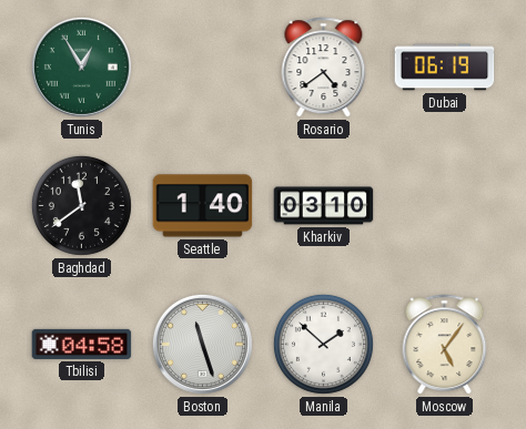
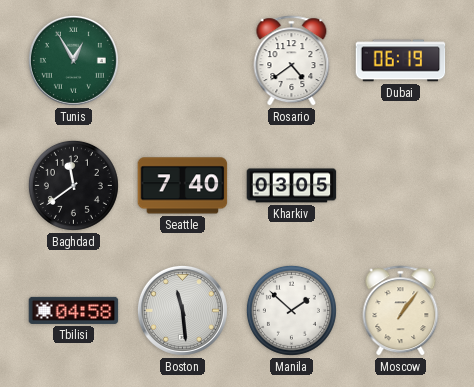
Seattle: 1:40 -> 7:40
Kharkiv: 03:10 -> 03:05
Boston: 11:27 -> 11:29
Moscow: 5:06 -> 1:06
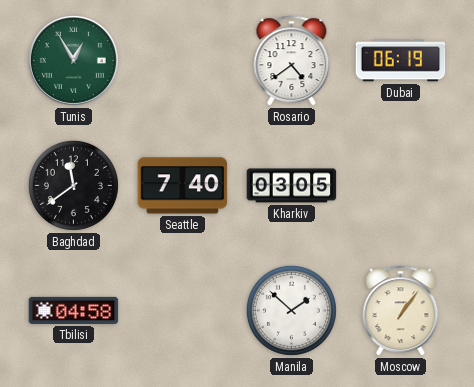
Boston: 11:29 -> none
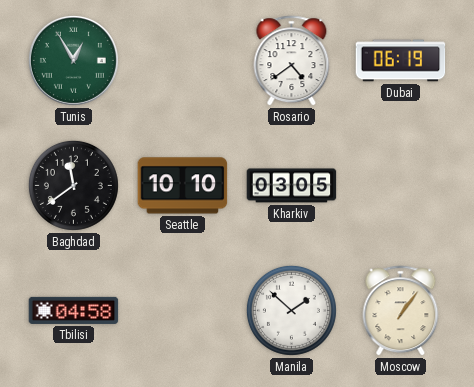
Seattle: 7:40 -> 10:10
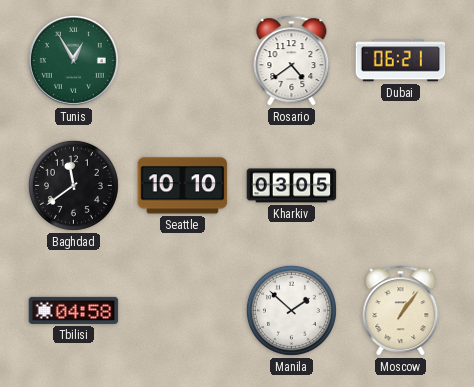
Dubai: 06:19 -> 06:21
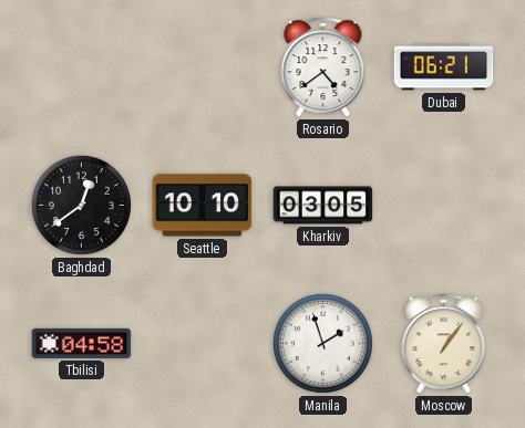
Tunis: 12:55 -> none
Baghdad: 11:39 -> 12:39
Manila: 1:52 -> 1:57
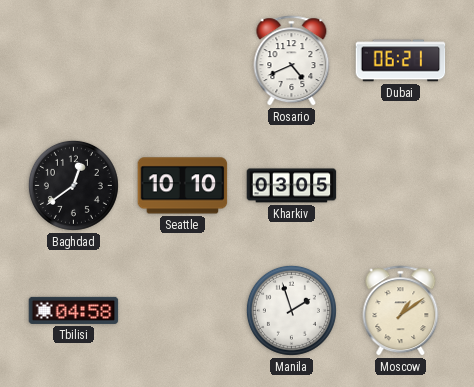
Rosario: 4:39 -> 4:41
Moscow: 1:06 -> 1:09
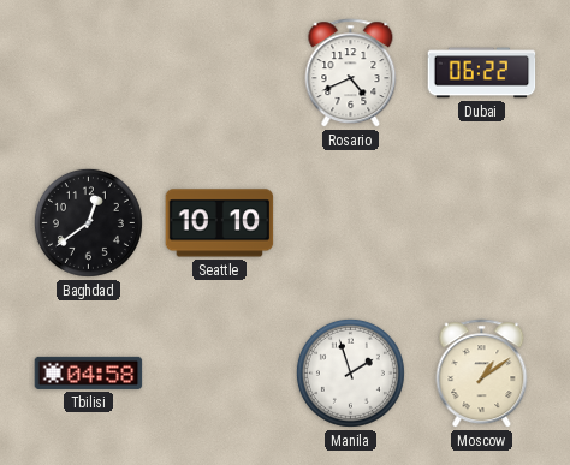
Dubai: 06:21 -> 06:22
Kharkiv: 03:05 -> none
